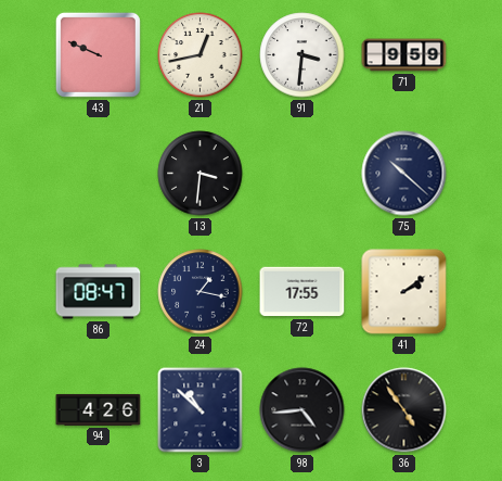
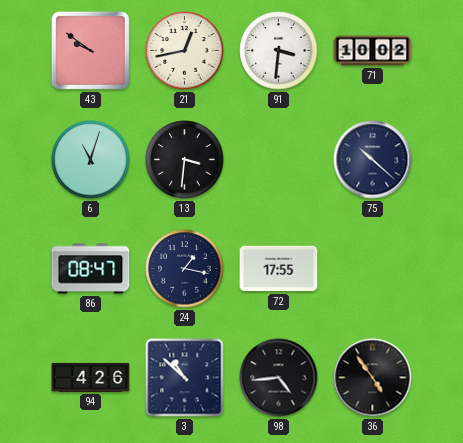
43: 9:49 -> 9:51
71: 9:59 -> 10:02
6: none -> 11:03
41: 2:09 -> none
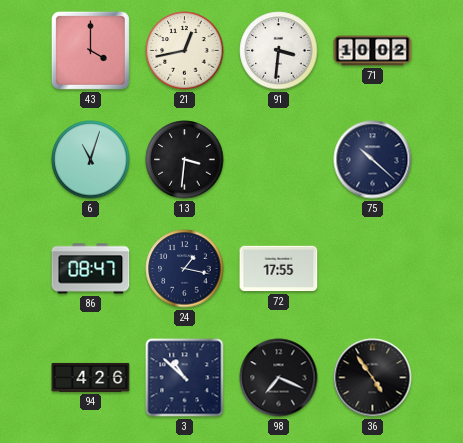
43: 9:51 -> 4:00
98: 4:44 -> 7:19
